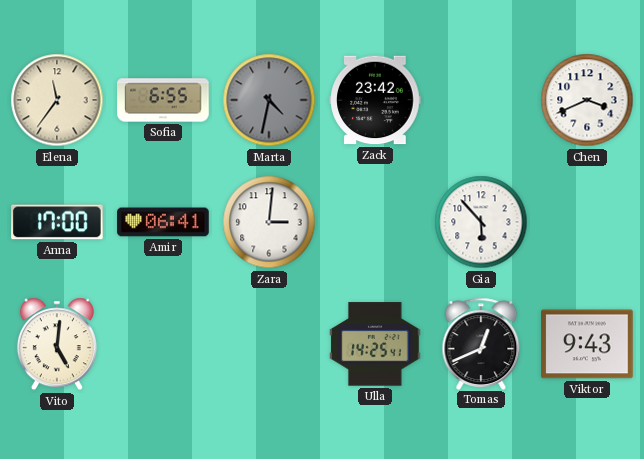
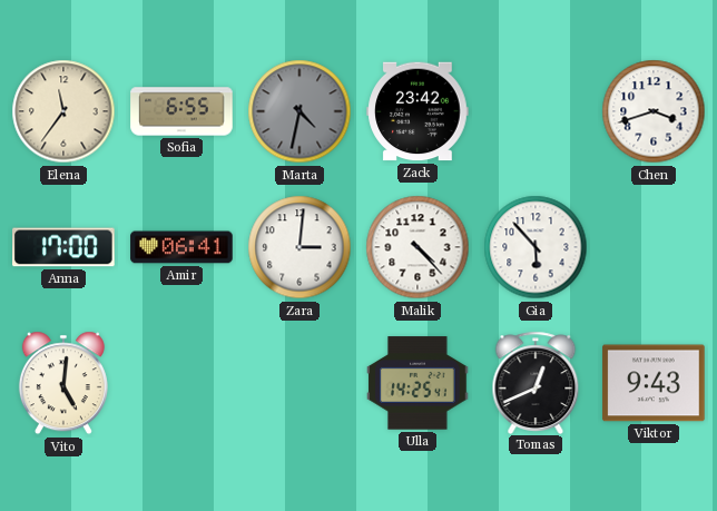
Chen: 3:41 -> 3:42
Malik: none -> 4:23
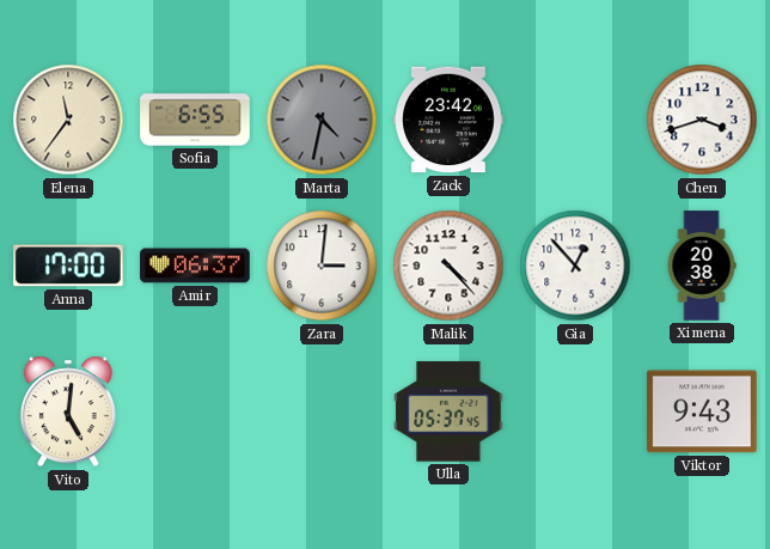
Amir: 06:41 -> 06:37
Gia: 5:53 -> 12:53
Ximena: none -> 20:38
Ulla: 14:25 -> 05:37
Tomas: 12:41 -> none
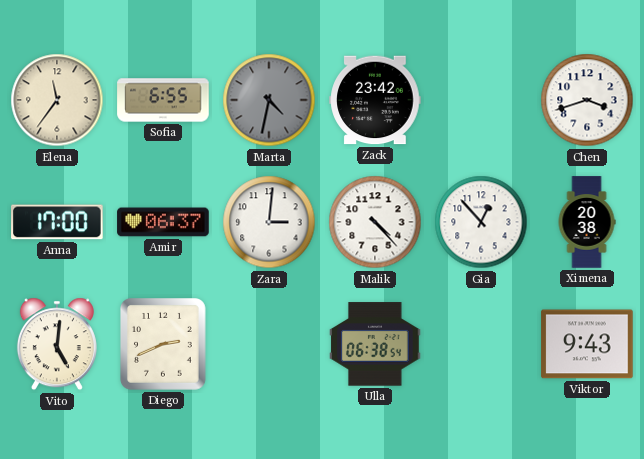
Diego: none -> 2:41
Ulla: 05:37 -> 06:38
